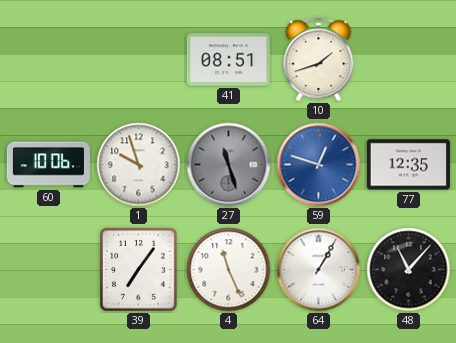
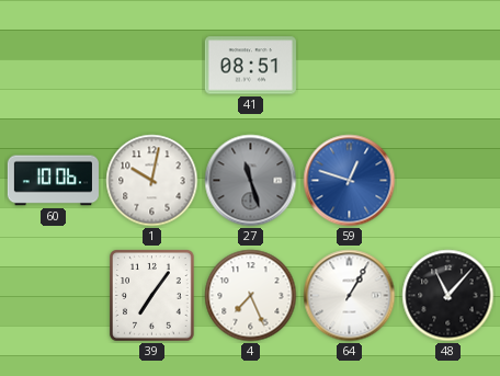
10: 1:42 -> none
1: 9:57 -> 10:02
77: 12:35 -> none
4: 11:26 -> 7:26
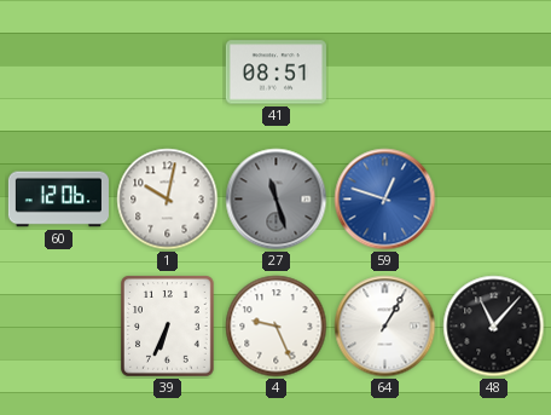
60: 10:06 -> 12:06
39: 7:06 -> 6:34
4: 7:26 -> 9:26
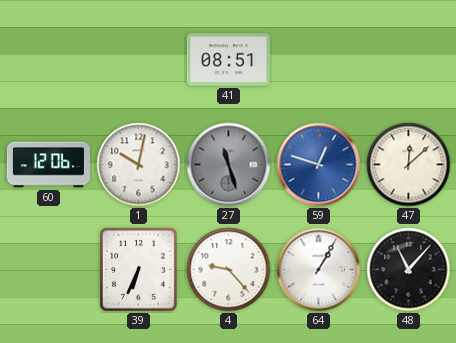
47: none -> 12:08
4: 9:26 -> 9:23
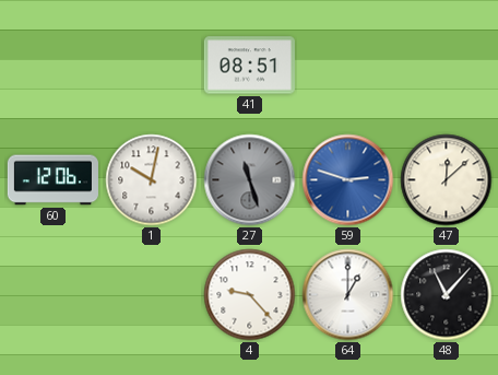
59: 12:48 -> 2:48
39: 6:34 -> none
64: 1:05 -> 1:00
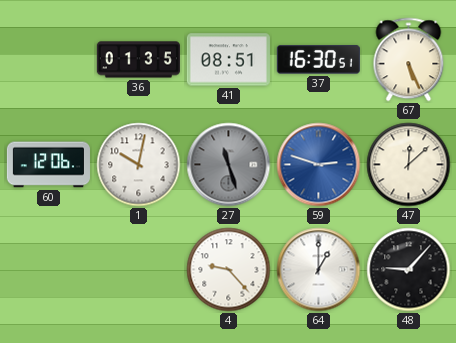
36: none -> 01:35
37: none -> 16:30
67: none -> 5:26
48: 11:07 -> 9:07
